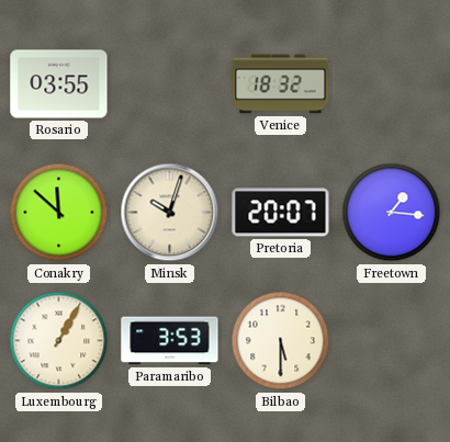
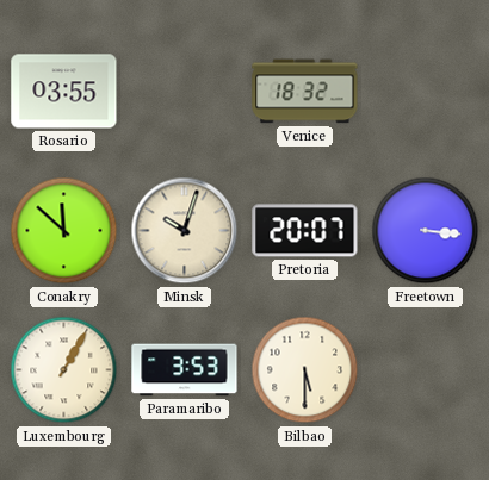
Freetown: 1:16 -> 3:16
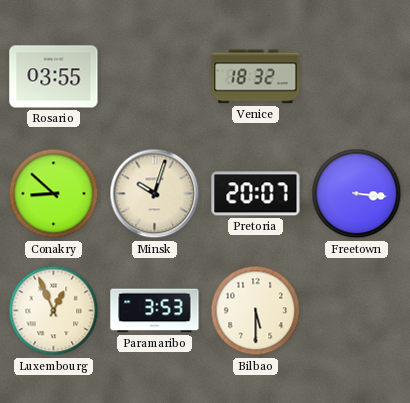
Conakry: 11:52 -> 8:52
Luxembourg: 1:05 -> 12:56
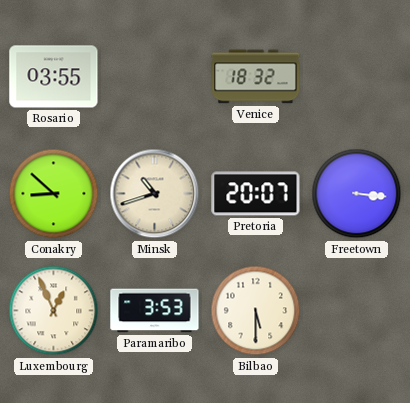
Minsk: 10:03 -> 10:42
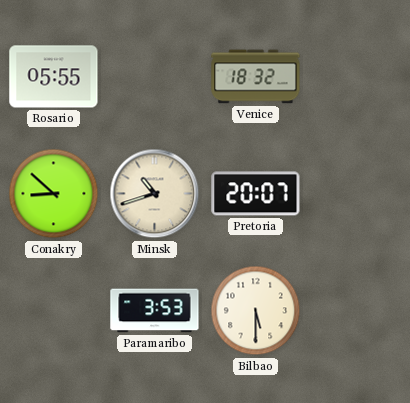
Rosario: 03:55 -> 05:55
Freetown: 3:16 -> none
Luxembourg: 12:56 -> none
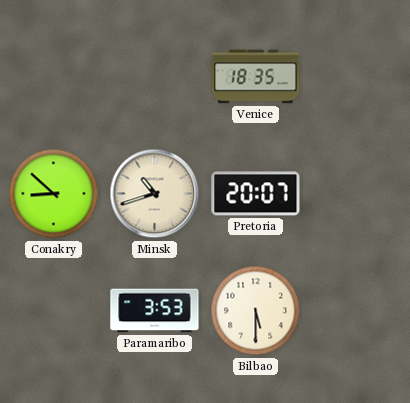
Rosario: 05:55 -> none
Venice: 18:32 -> 18:35
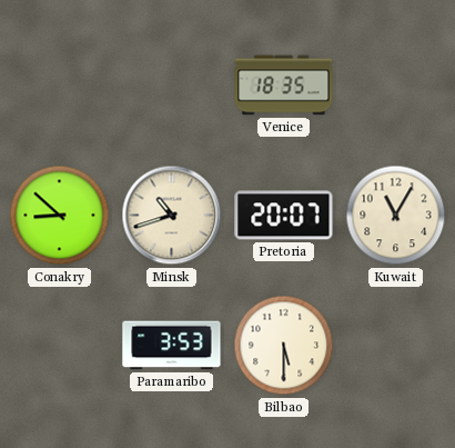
Kuwait: none -> 11:05
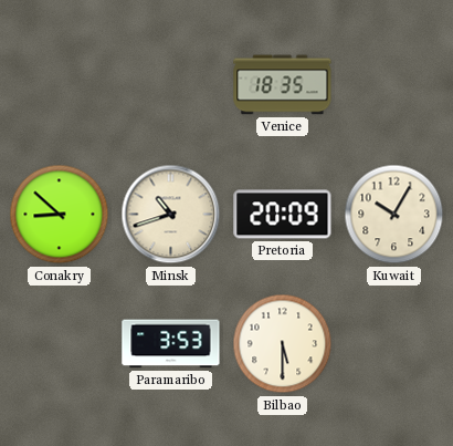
Pretoria: 20:07 -> 20:09
Kuwait: 11:05 -> 10:05
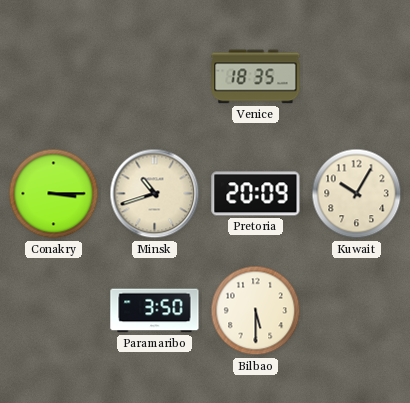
Conakry: 8:52 -> 3:15
Paramaribo: 3:53 -> 3:50
